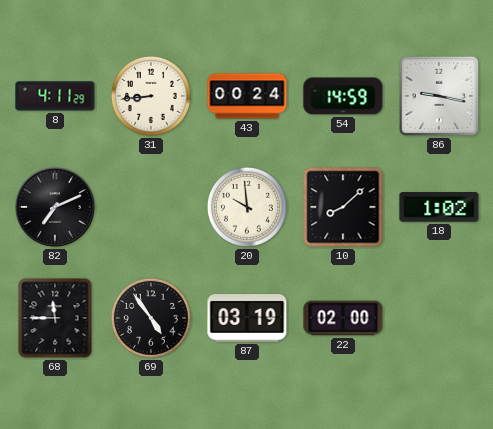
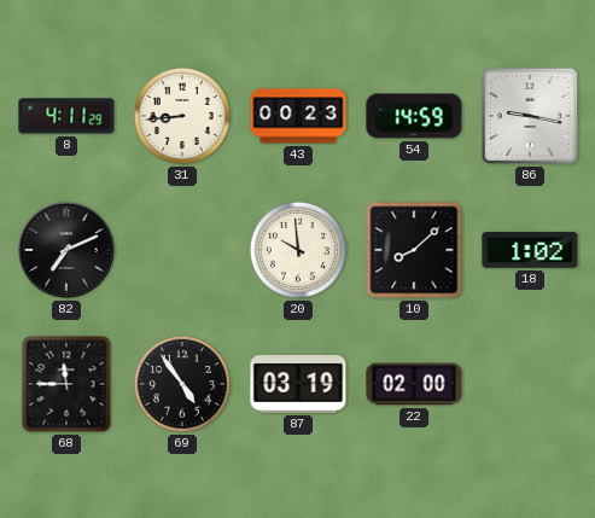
43: 00:24 -> 00:23
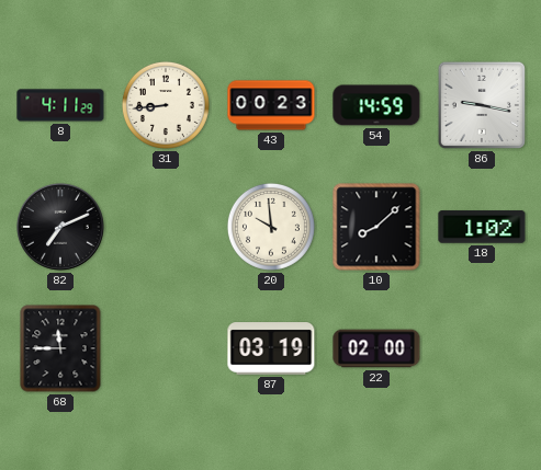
69: 4:54 -> none
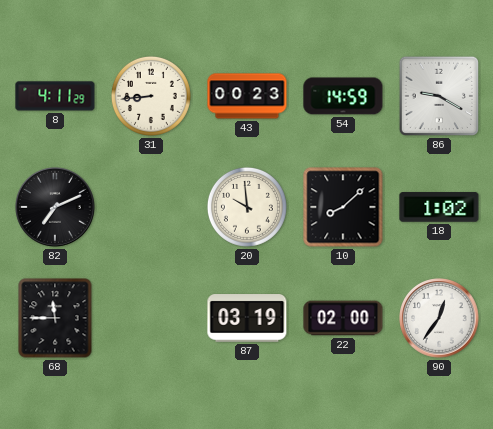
86: 9:17 -> 9:20
90: none -> 12:36
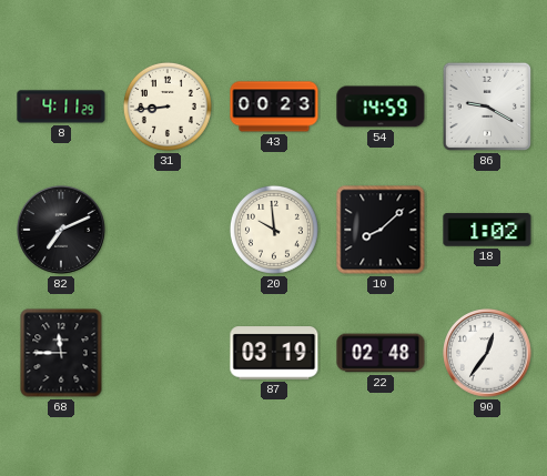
22: 02:00 -> 02:48
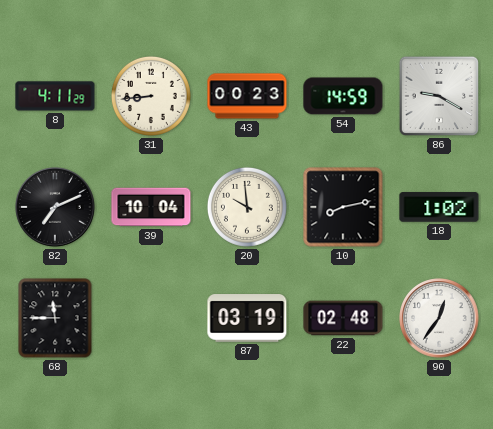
39: none -> 10:04
10: 8:08 -> 8:13
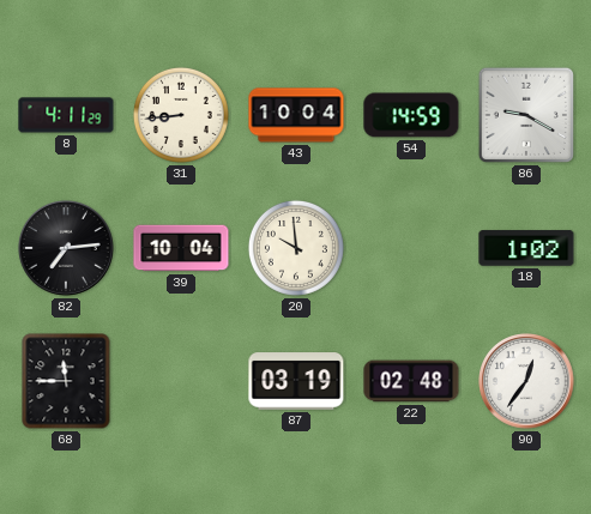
43: 00:23 -> 10:04
82: 7:11 -> 7:14
10: 8:13 -> none
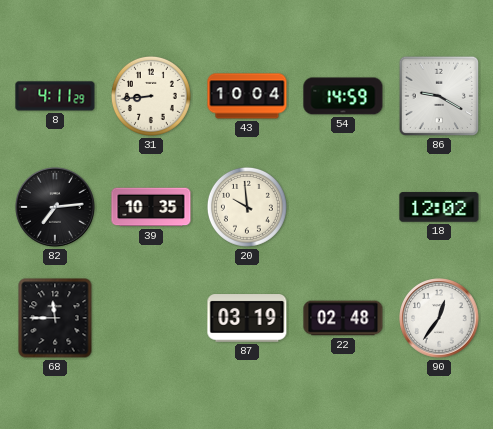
39: 10:04 -> 10:35
18: 1:02 -> 12:02
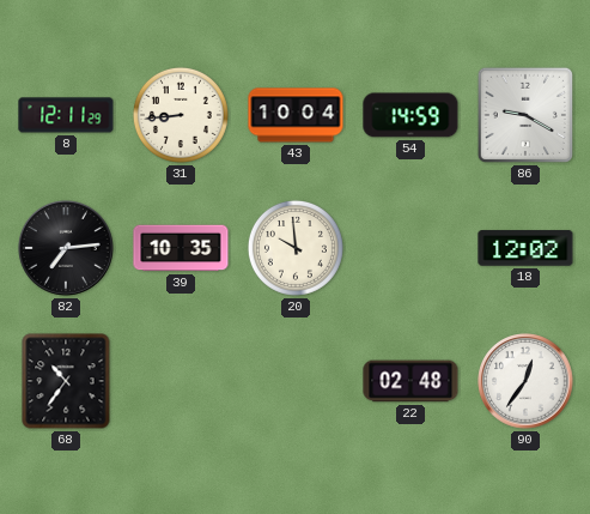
8: 4:11 -> 12:11
68: 11:45 -> 10:36
87: 03:19 -> none
